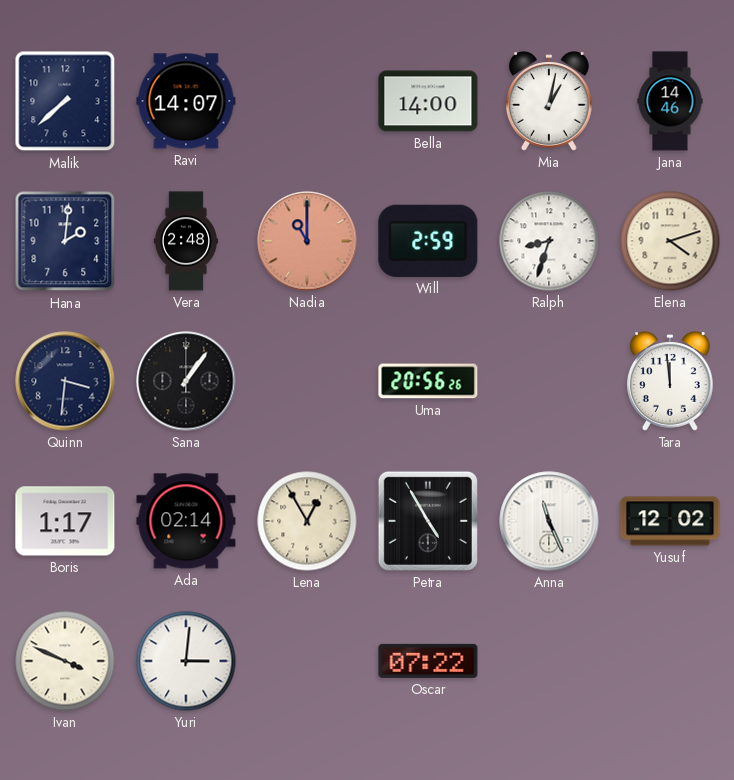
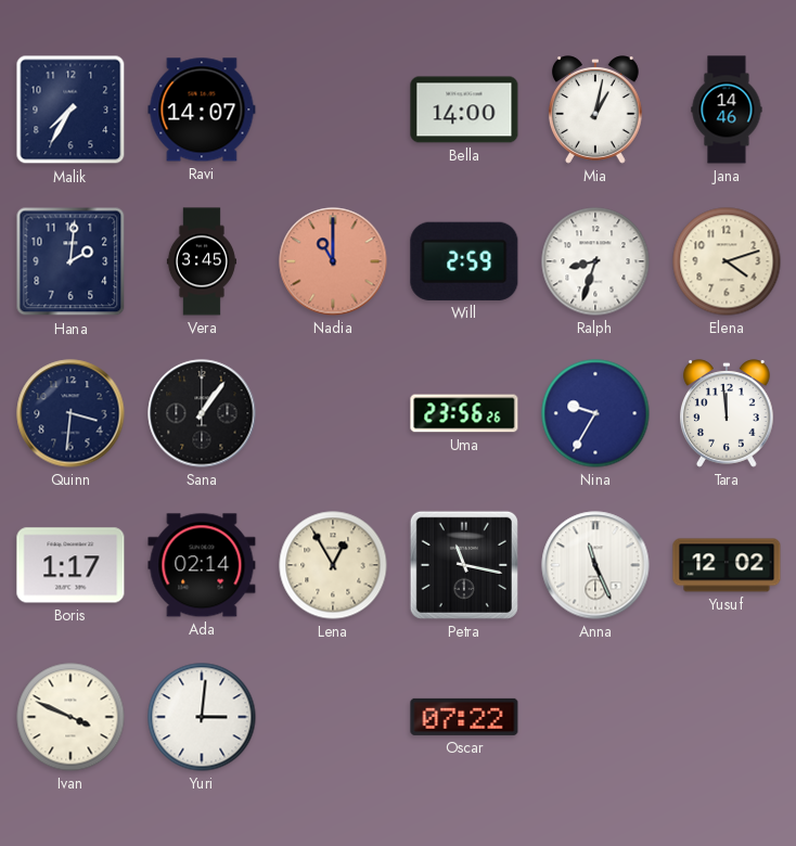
Malik: 7:38 -> 7:35
Vera: 2:48 -> 3:45
Uma: 20:56 -> 23:56
Nina: none -> 9:35
Petra: 4:55 -> 11:17
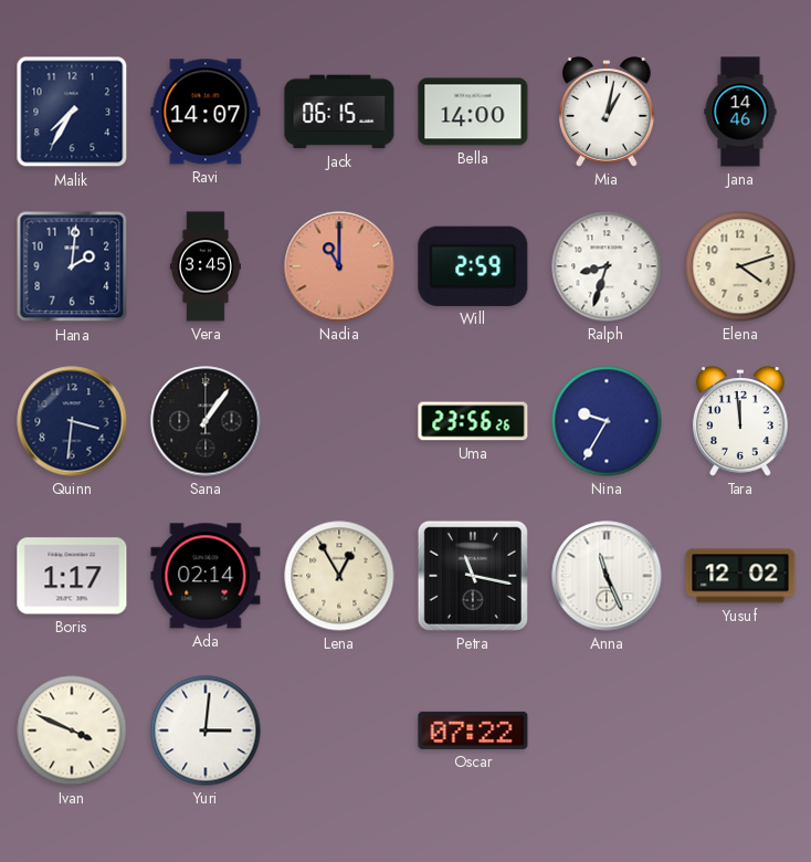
Jack: none -> 06:15
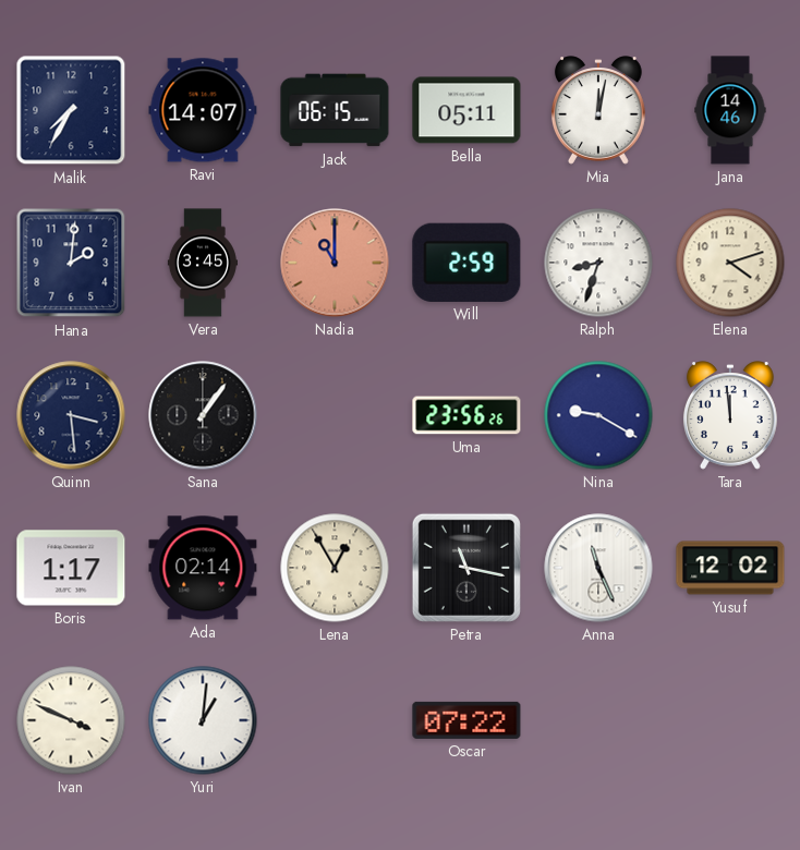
Bella: 14:00 -> 05:11
Mia: 1:02 -> 12:02
Quinn: 3:31 -> 3:29
Nina: 9:35 -> 9:20
Yuri: 3:01 -> 1:01
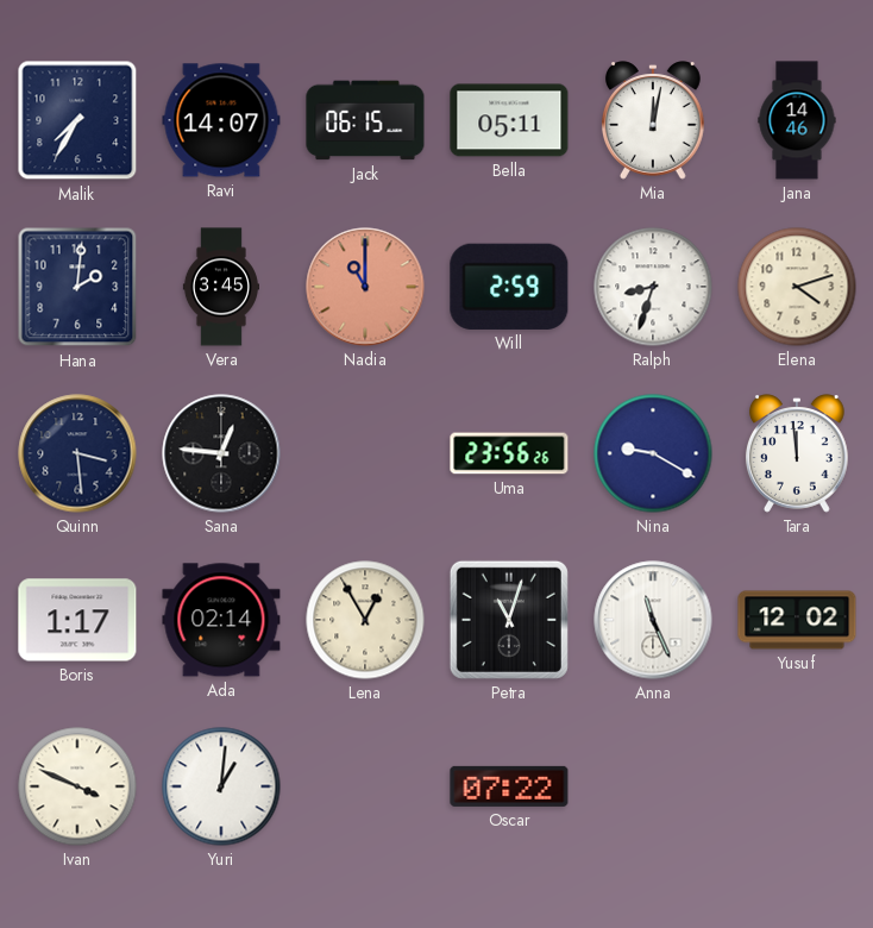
Sana: 1:06 -> 12:46
Petra: 11:17 -> 11:03
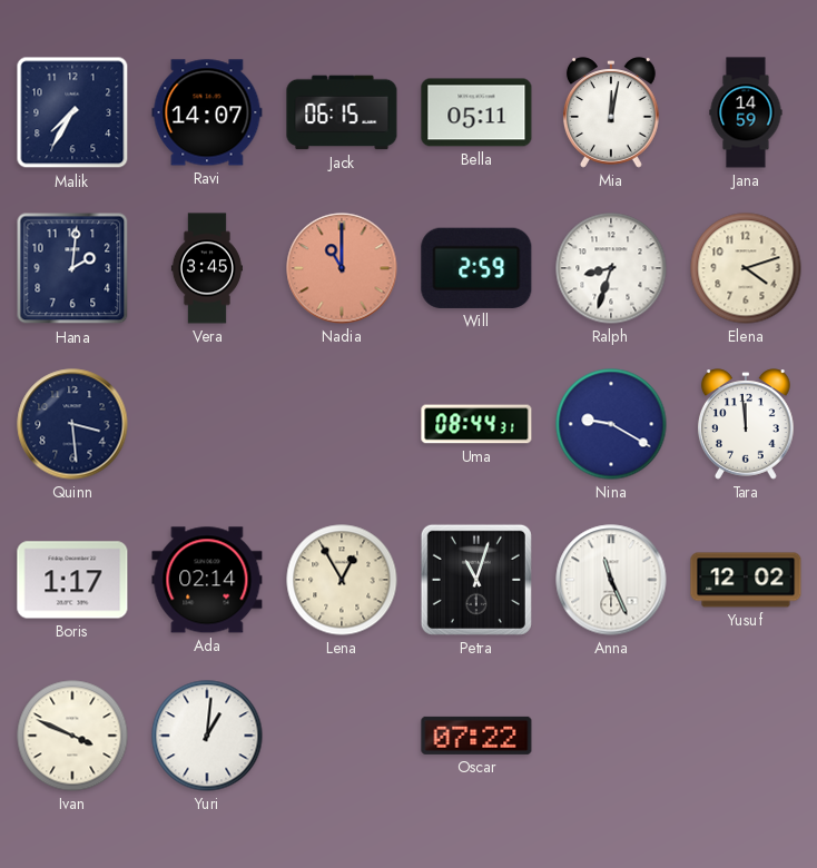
Jana: 14:46 -> 14:59
Sana: 12:46 -> none
Uma: 23:56 -> 08:44
